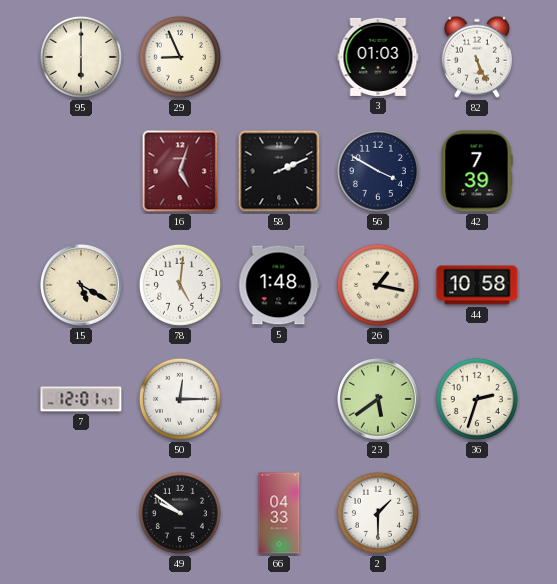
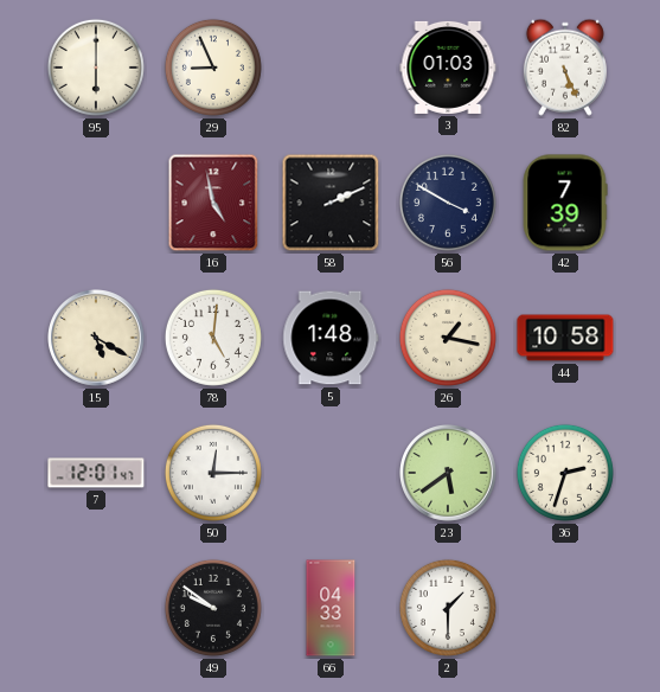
16: 5:03 -> 4:58
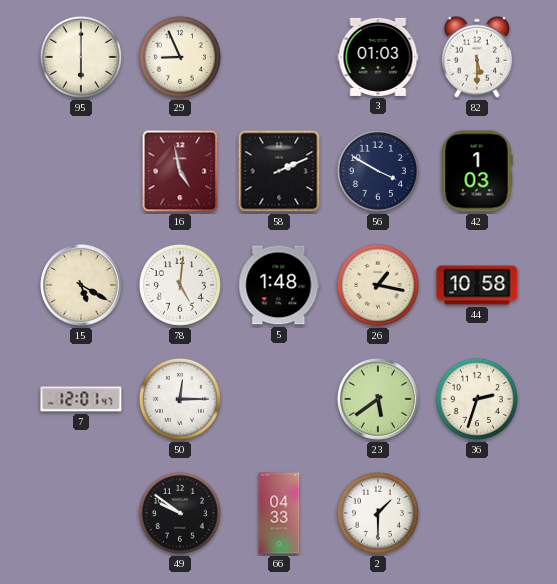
82: 5:26 -> 5:30
42: 7:39 -> 1:03
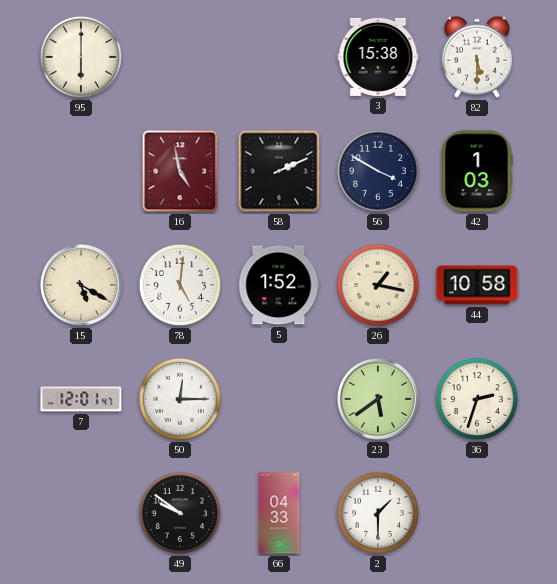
29: 8:56 -> none
3: 01:03 -> 15:38
5: 1:48 -> 1:52
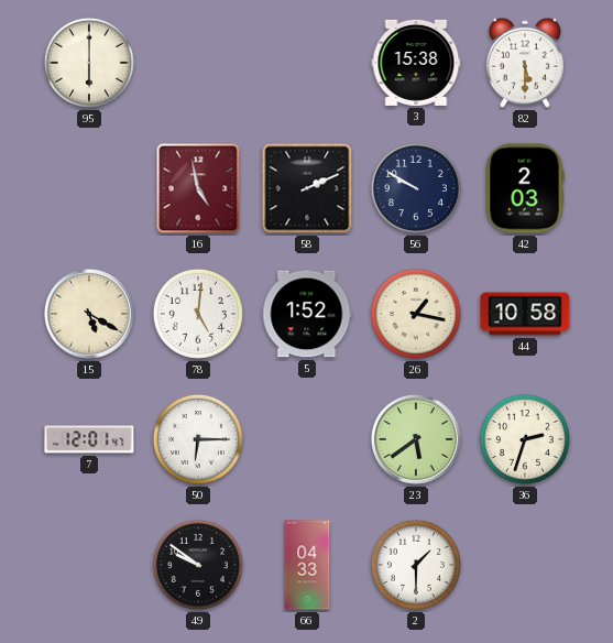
56: 3:50 -> 9:50
42: 1:03 -> 2:03
50: 12:15 -> 6:15
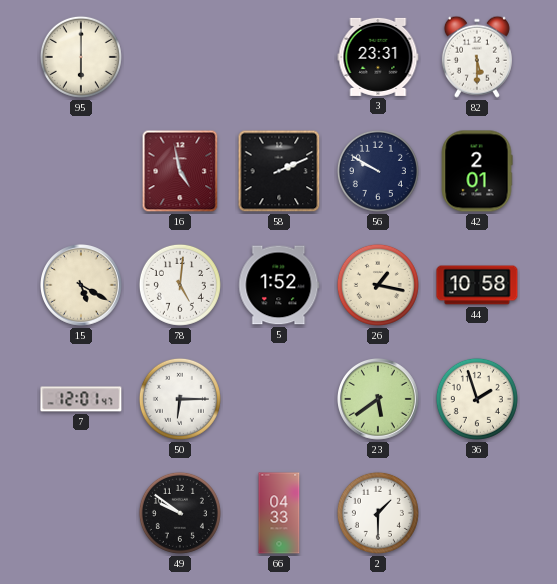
3: 15:38 -> 23:31
42: 2:03 -> 2:01
36: 2:33 -> 1:57
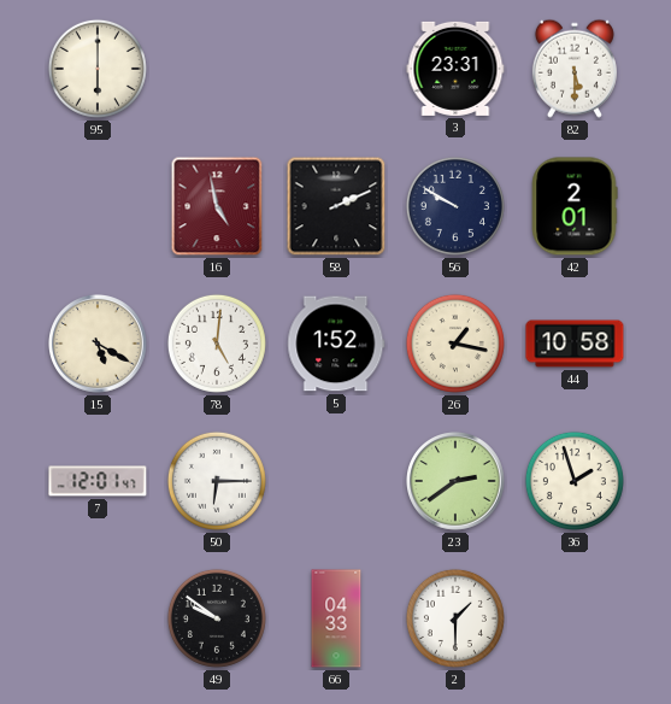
23: 5:39 -> 2:39
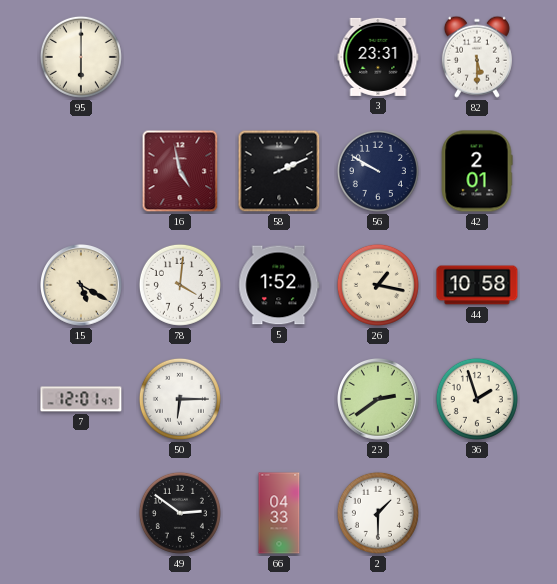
78: 5:01 -> 4:01
49: 9:51 -> 2:51
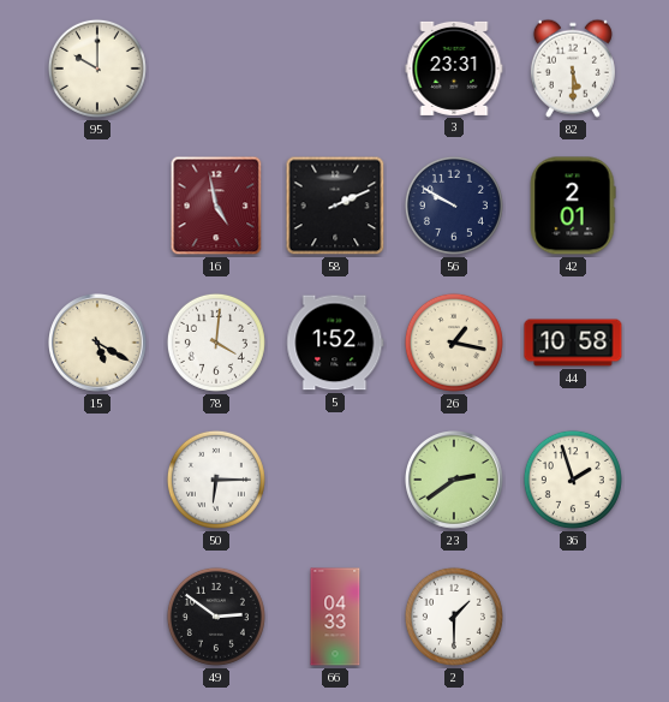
95: 6:00 -> 10:00
7: 12:01 -> none
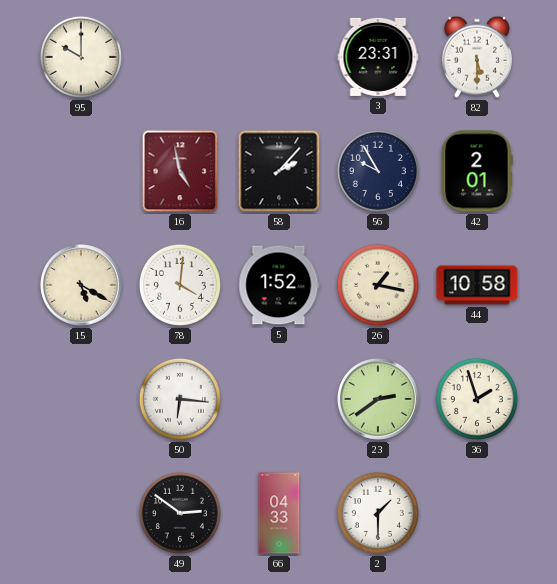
58: 2:11 -> 2:07
56: 9:50 -> 9:55
50: 6:15 -> 6:16
